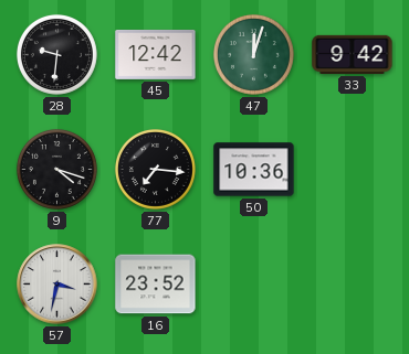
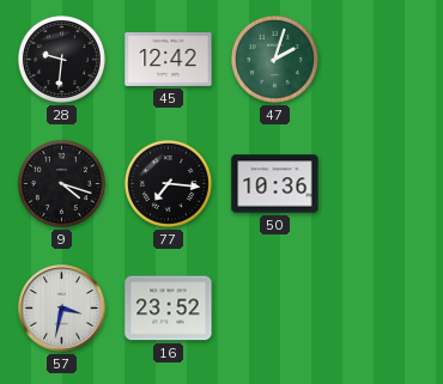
47: 12:03 -> 2:03
33: 9:42 -> none
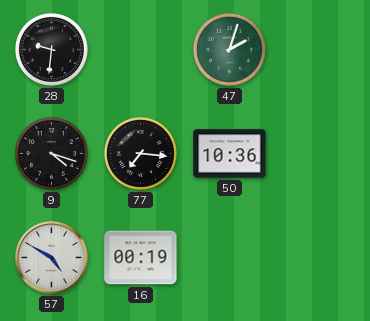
45: 12:42 -> none
57: 3:32 -> 4:50
16: 23:52 -> 00:19
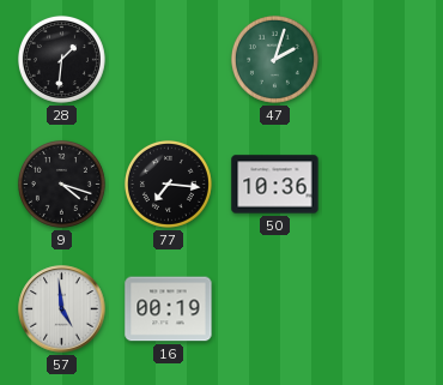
28: 9:31 -> 1:31
57: 4:50 -> 4:59
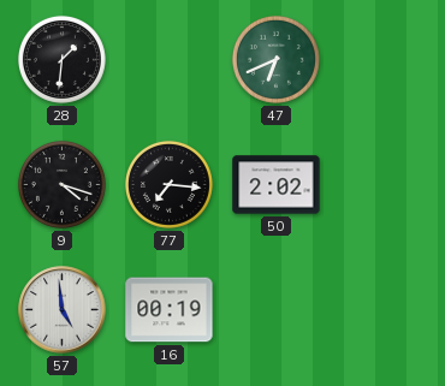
47: 2:03 -> 6:41
50: 10:36 -> 2:02
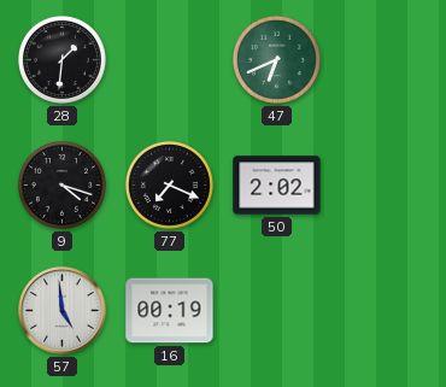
77: 7:16 -> 7:19
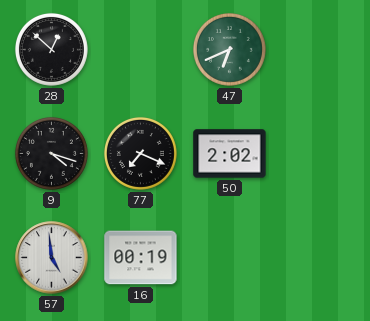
28: 1:31 -> 12:52
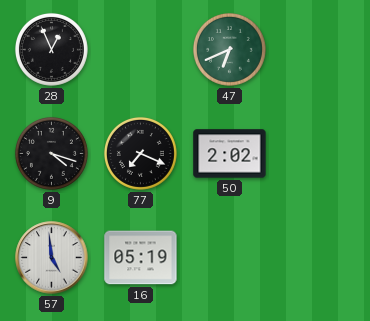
28: 12:52 -> 12:56
16: 00:19 -> 05:19
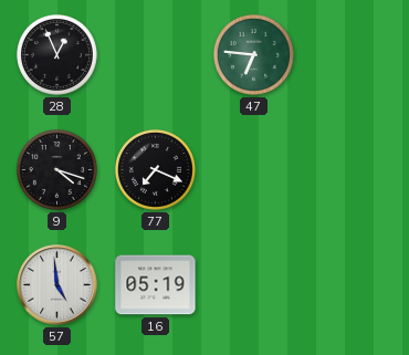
47: 6:41 -> 6:46
50: 2:02 -> none
